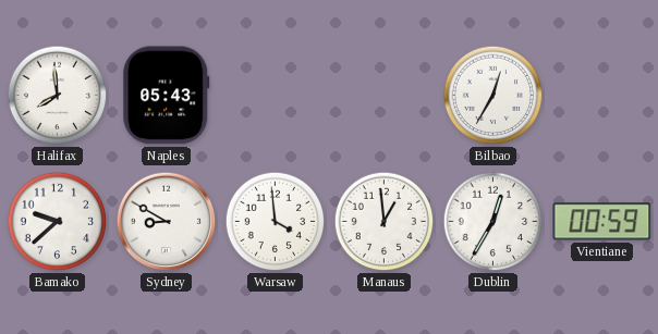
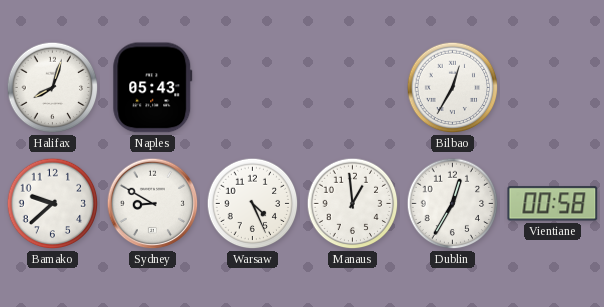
Halifax: 7:59 -> 8:03
Warsaw: 3:59 -> 4:26
Vientiane: 00:59 -> 00:58
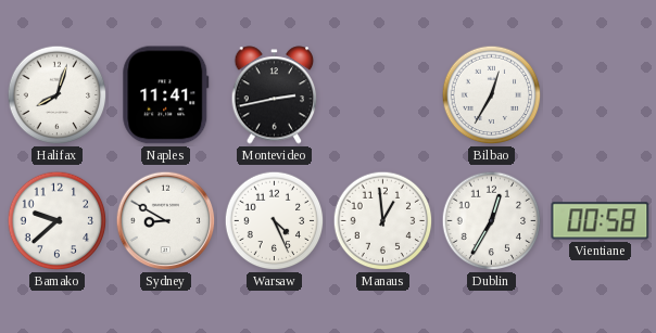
Naples: 05:43 -> 11:41
Montevideo: none -> 2:43
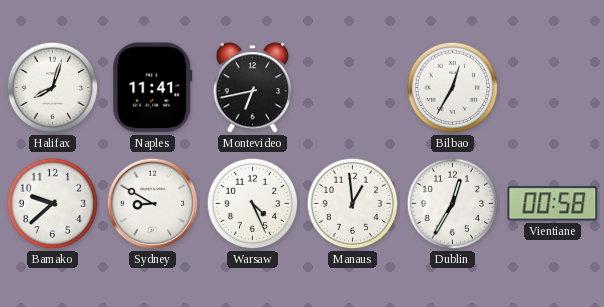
Montevideo: 2:43 -> 6:43
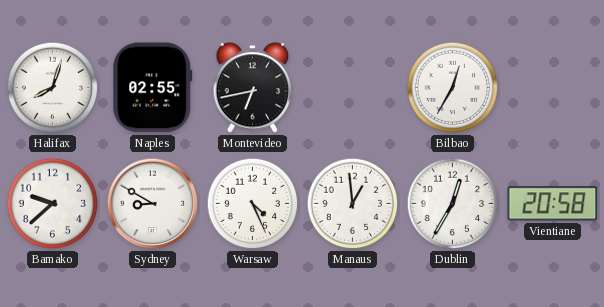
Naples: 11:41 -> 02:55
Vientiane: 00:58 -> 20:58
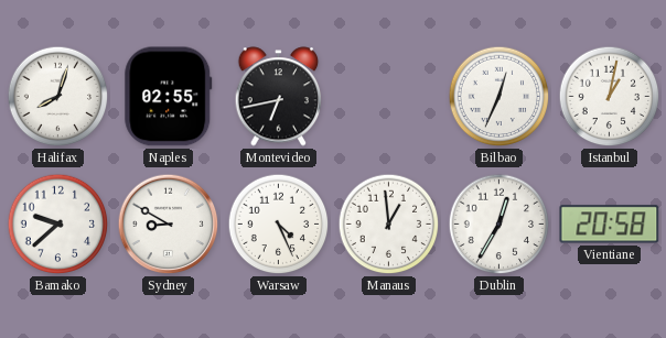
Bilbao: 12:35 -> 12:34
Istanbul: none -> 1:02
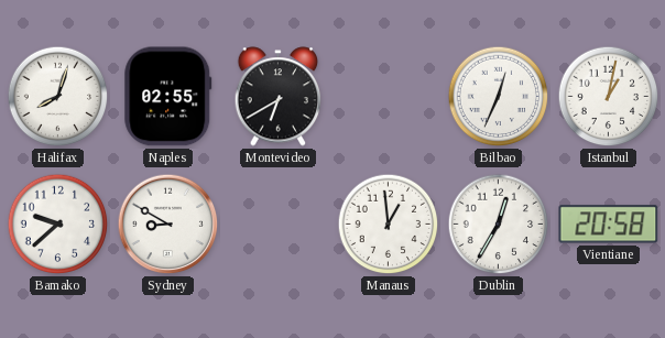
Montevideo: 6:43 -> 6:40
Warsaw: 4:26 -> none
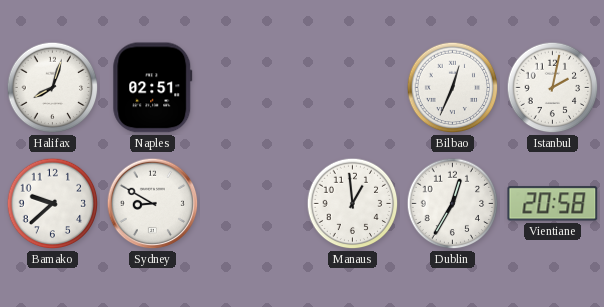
Naples: 02:55 -> 02:51
Montevideo: 6:40 -> none
Istanbul: 1:02 -> 2:02
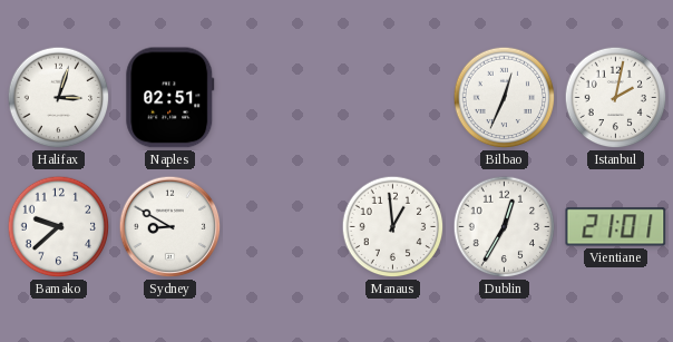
Halifax: 8:03 -> 3:03
Vientiane: 20:58 -> 21:01
